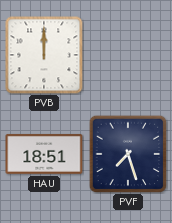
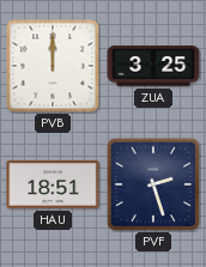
ZUA: none -> 3:25
PVF: 7:27 -> 2:27
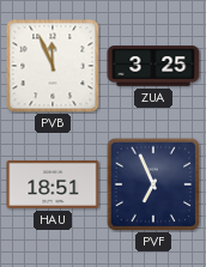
PVB: 12:00 -> 11:56
PVF: 2:27 -> 6:56
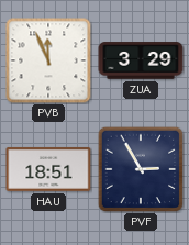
ZUA: 3:25 -> 3:29
PVF: 6:56 -> 2:55
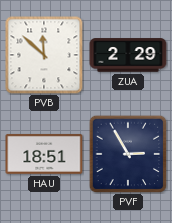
PVB: 11:56 -> 11:52
ZUA: 3:29 -> 2:29
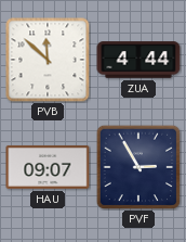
ZUA: 2:29 -> 4:44
HAU: 18:51 -> 09:07
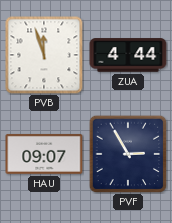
PVB: 11:52 -> 11:57
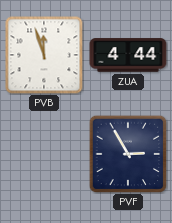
HAU: 09:07 -> none
